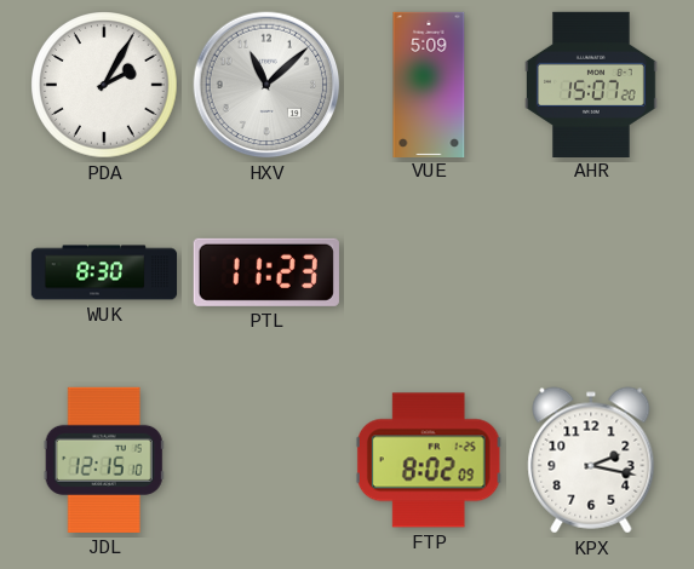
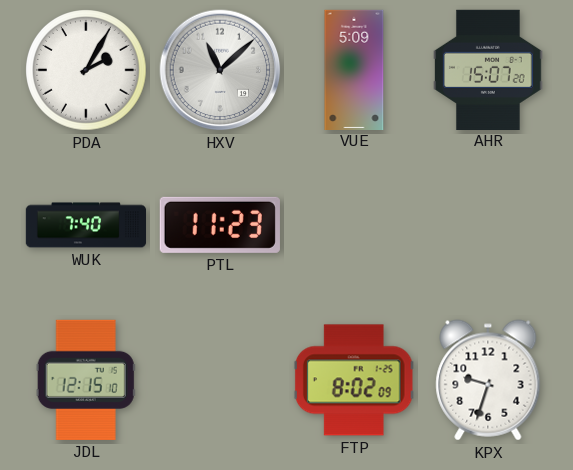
WUK: 8:30 -> 7:40
KPX: 2:17 -> 9:33
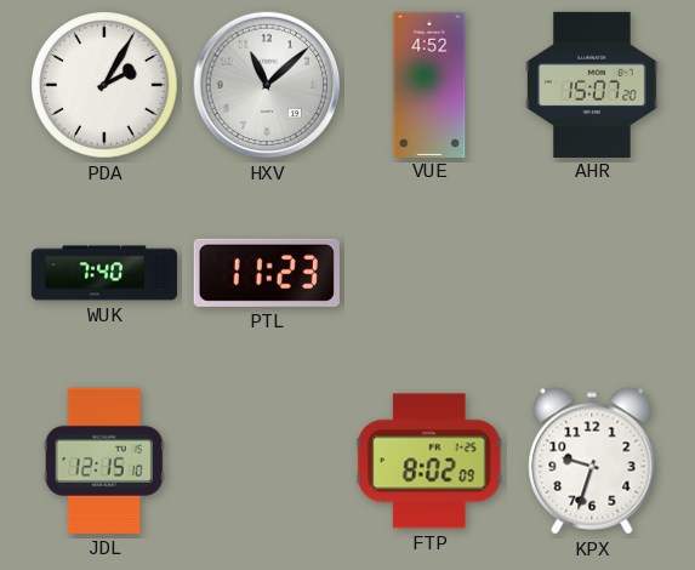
VUE: 5:09 -> 4:52
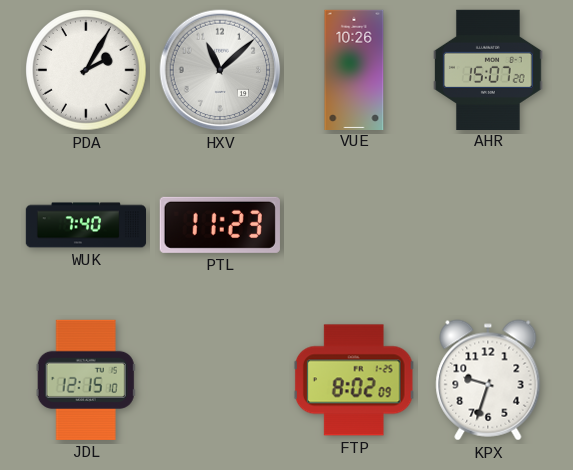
VUE: 4:52 -> 10:26
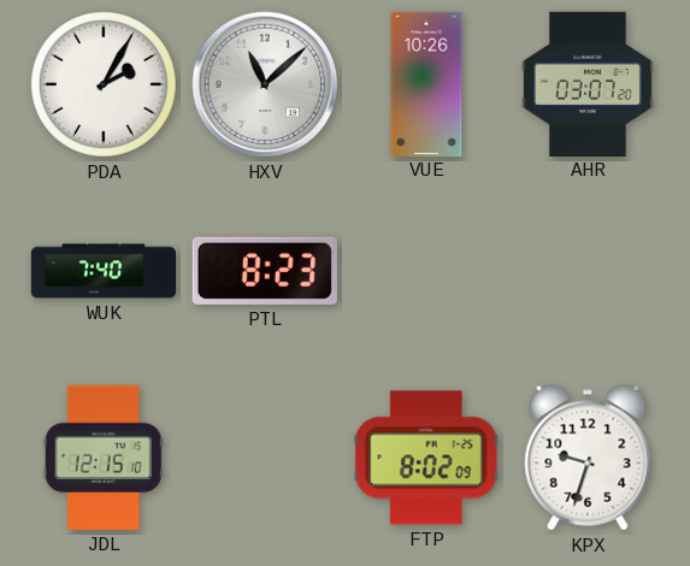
AHR: 15:07 -> 03:07
PTL: 11:23 -> 8:23
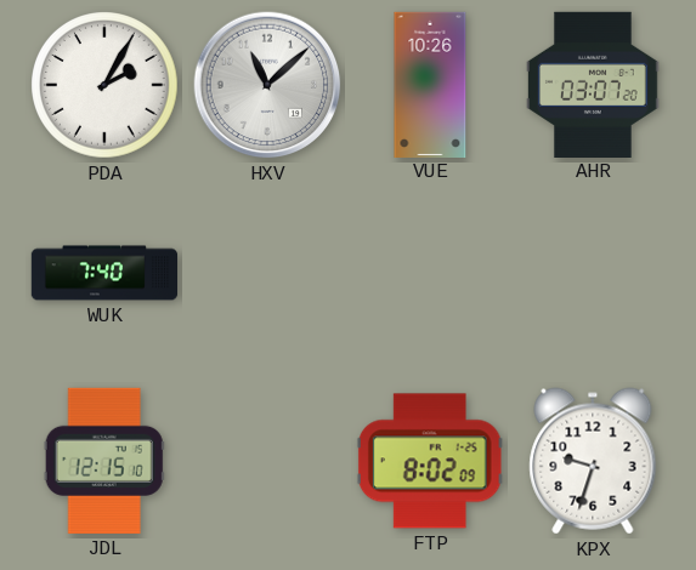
PTL: 8:23 -> none
